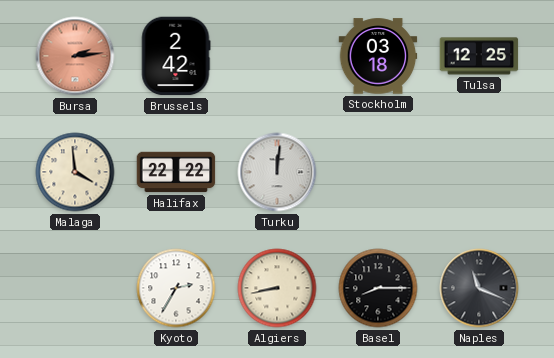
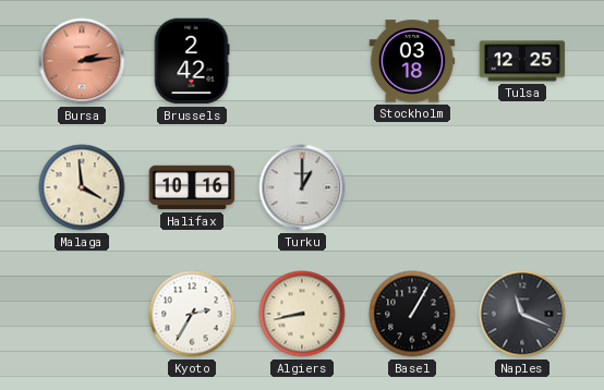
Halifax: 22:22 -> 10:16
Turku: 12:01 -> 1:00
Basel: 8:15 -> 1:05
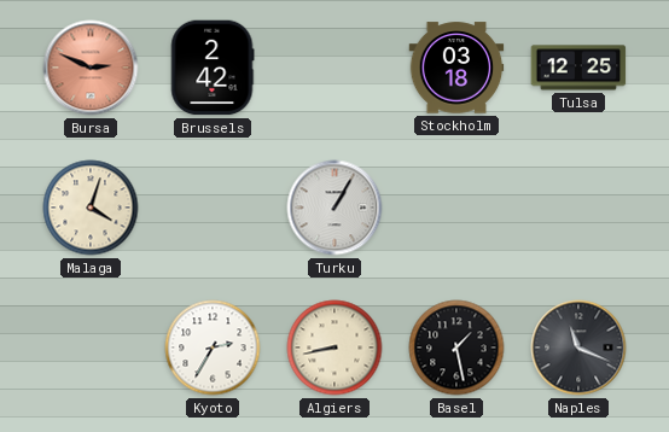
Bursa: 2:14 -> 2:49
Malaga: 3:59 -> 4:03
Halifax: 10:16 -> none
Turku: 1:00 -> 1:05
Basel: 1:05 -> 1:28
